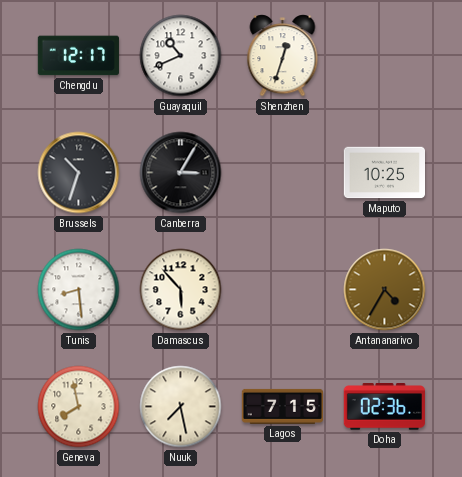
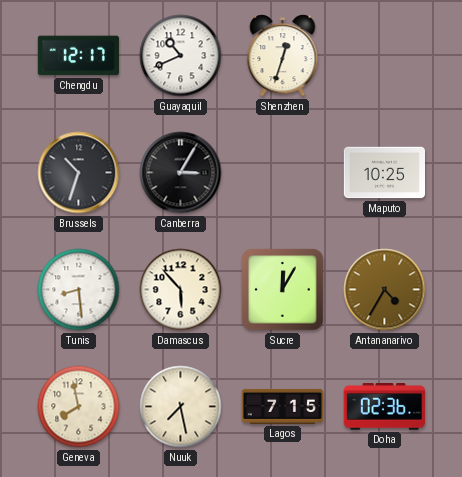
Sucre: none -> 12:05
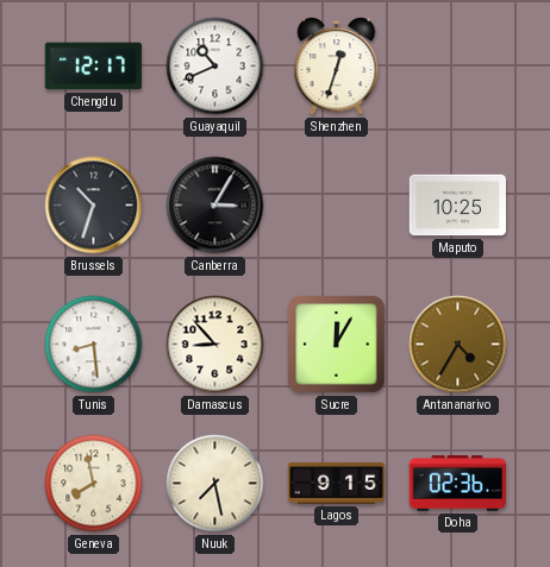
Damascus: 5:53 -> 8:53
Lagos: 7:15 -> 9:15
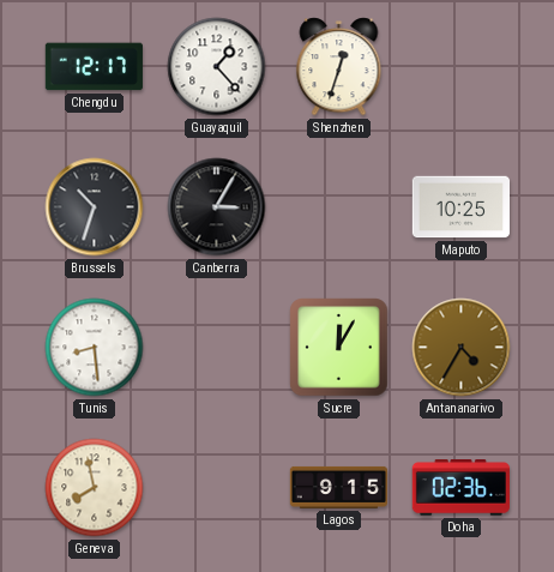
Guayaquil: 10:41 -> 1:23
Damascus: 8:53 -> none
Nuuk: 7:28 -> none
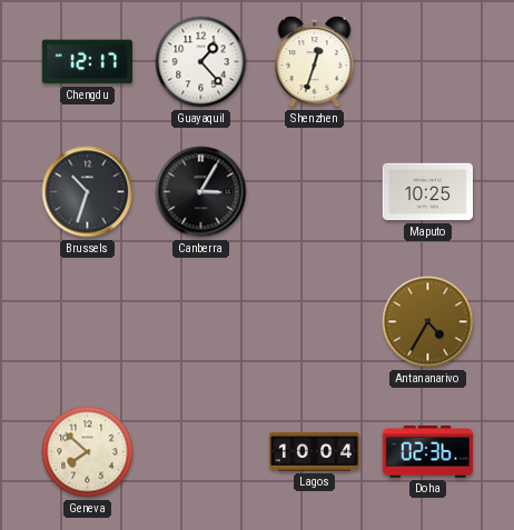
Tunis: 8:29 -> none
Sucre: 12:05 -> none
Geneva: 7:58 -> 7:52
Lagos: 9:15 -> 10:04
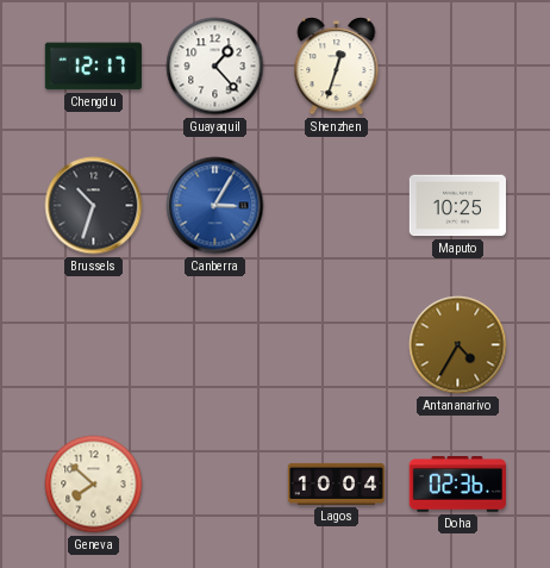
Canberra dial: black -> blue
